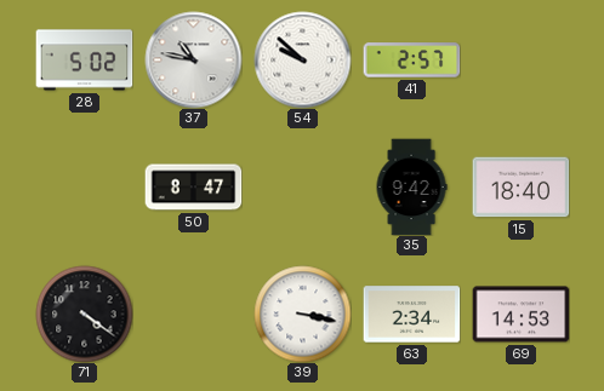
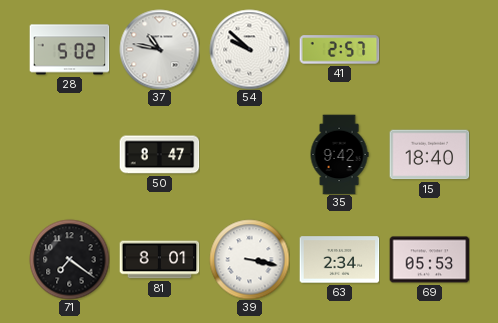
71: 4:21 -> 7:21
81: none -> 8:01
69: 14:53 -> 05:53
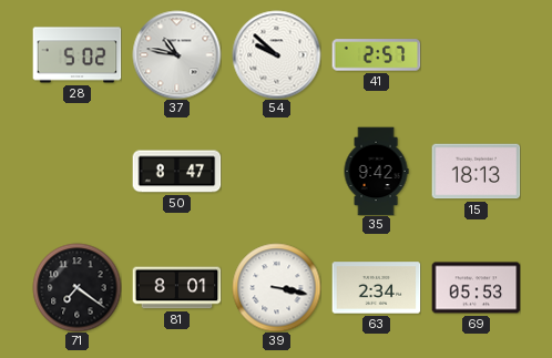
15: 18:40 -> 18:13
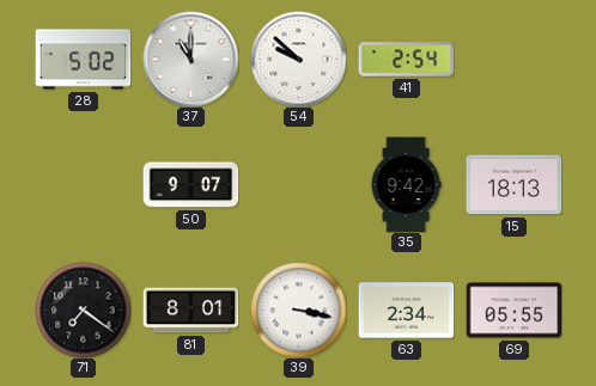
37: 10:47 -> 11:00
41: 2:57 -> 2:54
50: 8:47 -> 9:07
69: 05:53 -> 05:55
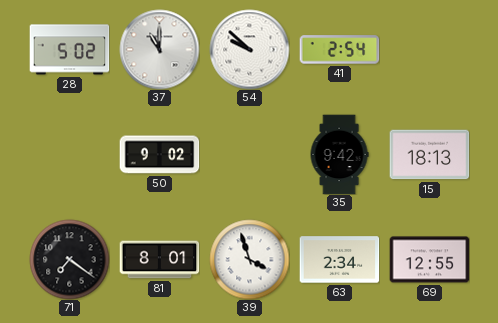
50: 9:07 -> 9:02
39: 3:17 -> 3:57
69: 05:55 -> 12:55
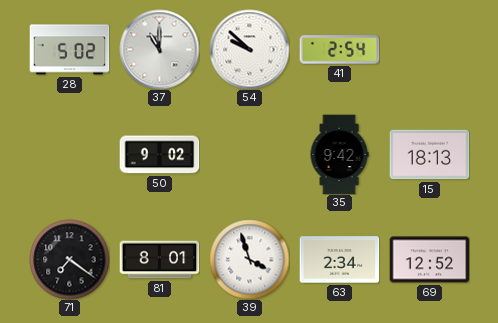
69: 12:55 -> 12:52
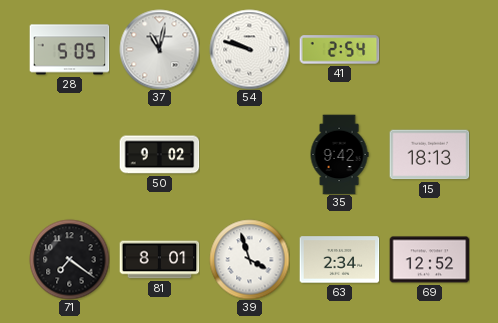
28: 5:02 -> 5:05
37: 11:00 -> 11:02
54: 9:52 -> 9:48
